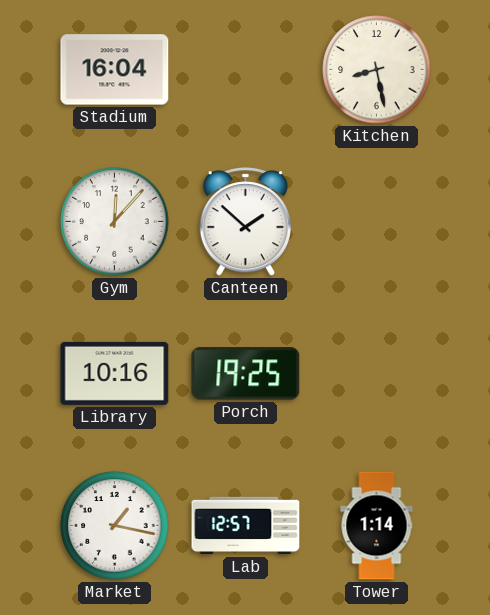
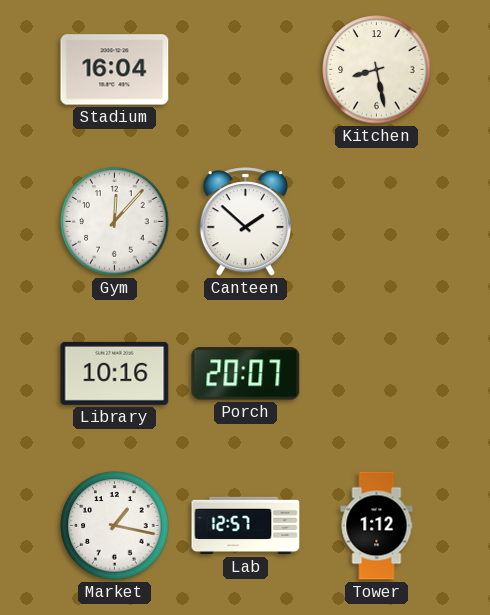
Porch: 19:25 -> 20:07
Tower: 1:14 -> 1:12
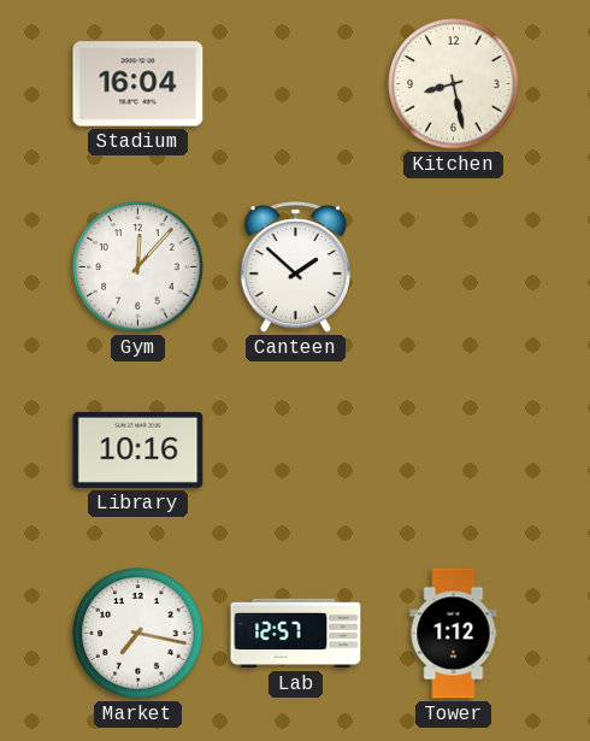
Porch: 20:07 -> none
Market: 1:17 -> 7:17
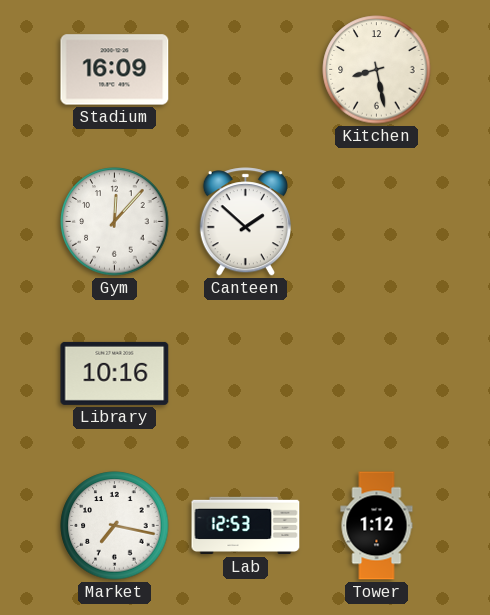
Stadium: 16:04 -> 16:09
Lab: 12:57 -> 12:53
